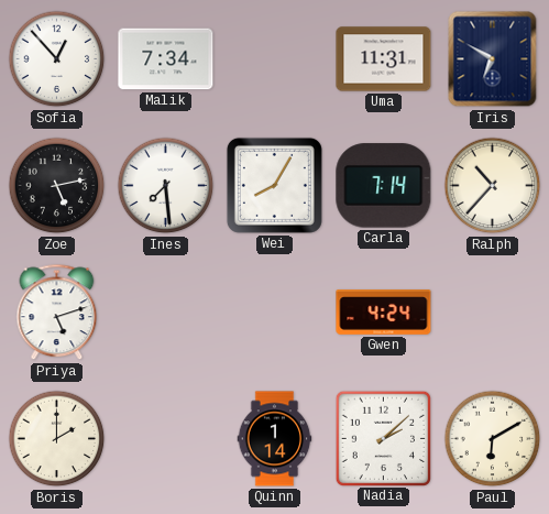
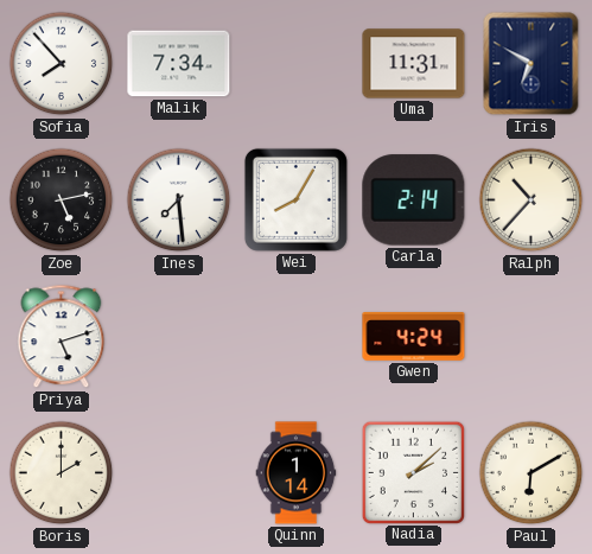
Sofia: 12:53 -> 7:53
Carla: 7:14 -> 2:14
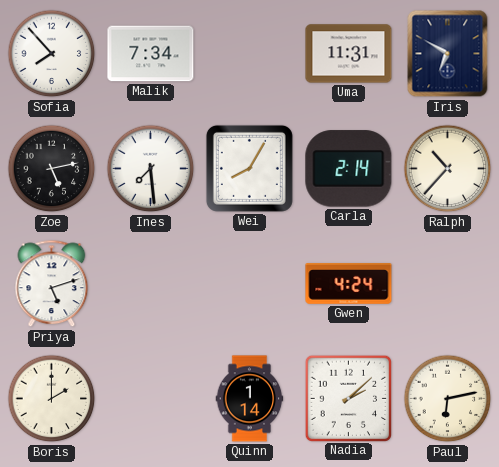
Paul: 6:10 -> 6:13
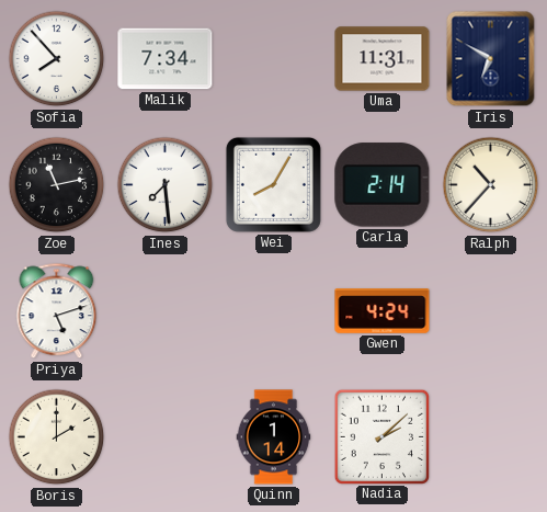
Zoe: 5:13 -> 11:13
Paul: 6:13 -> none
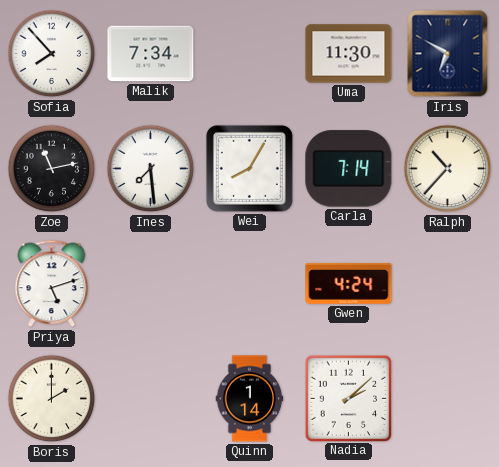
Uma: 11:31 -> 11:30
Carla: 2:14 -> 7:14
